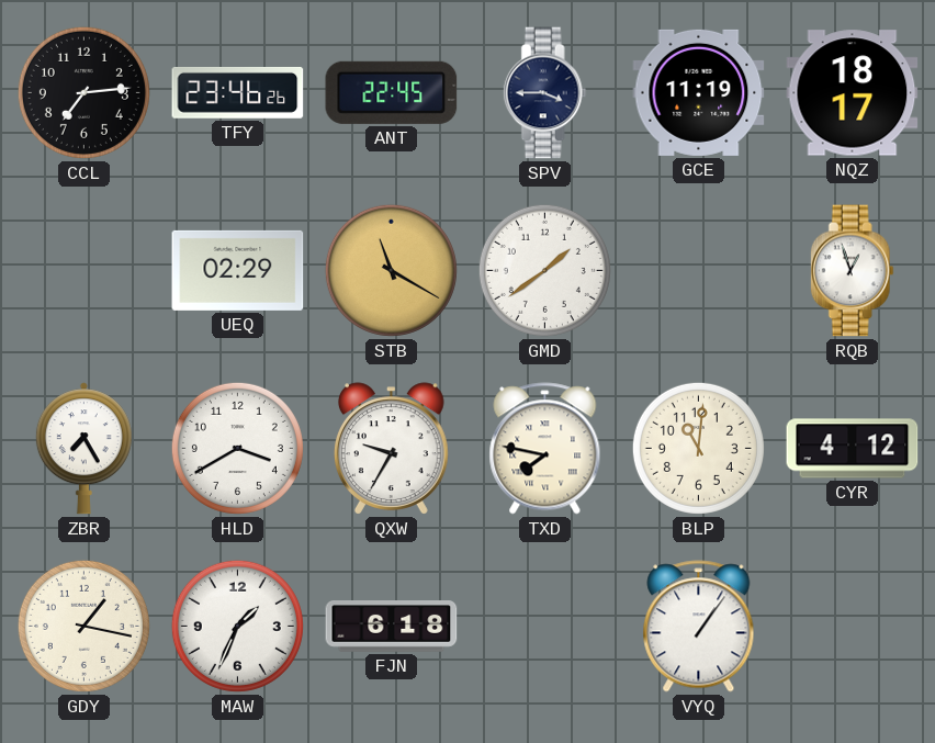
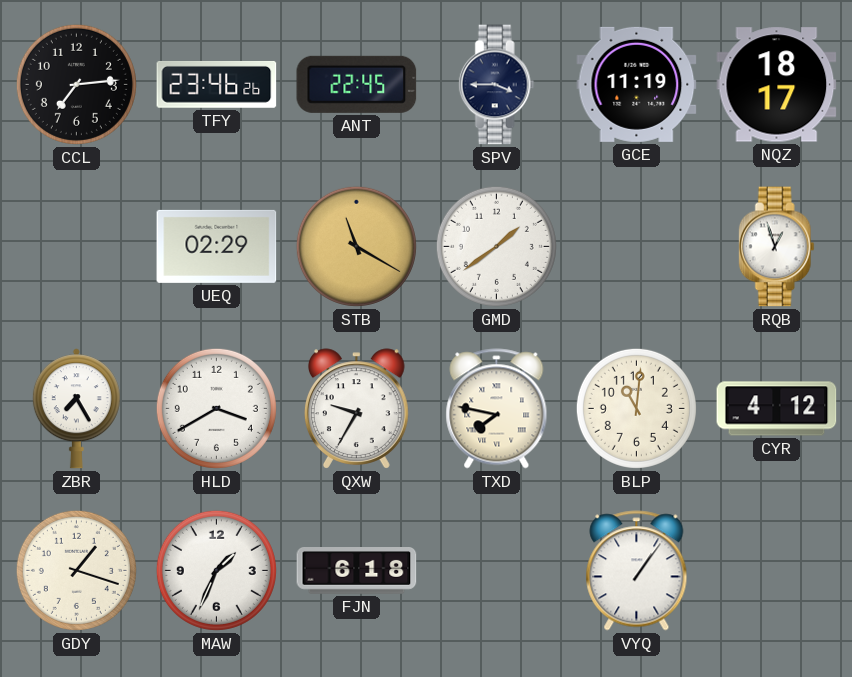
GDY: 1:17 -> 1:18
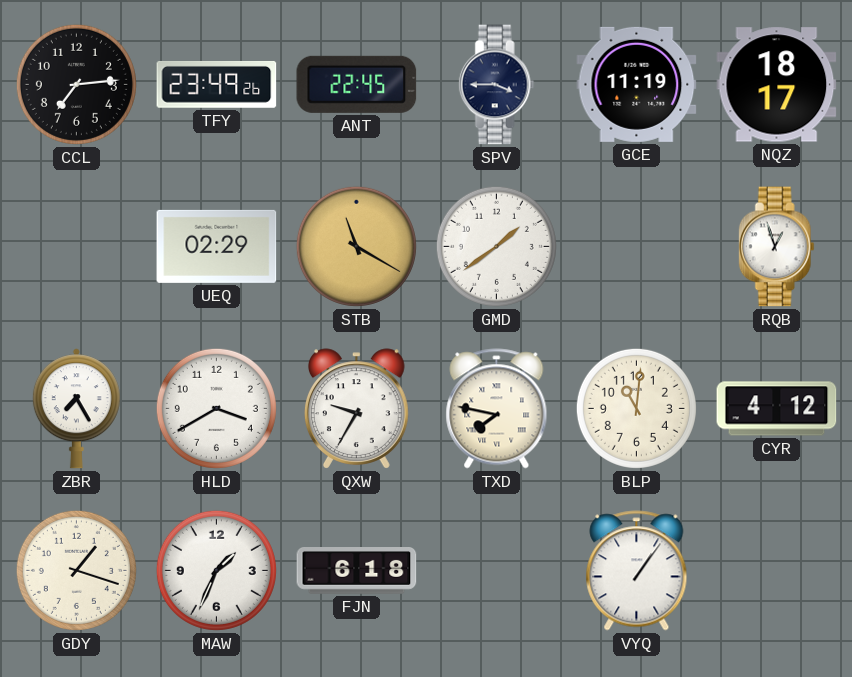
TFY: 23:46 -> 23:49
